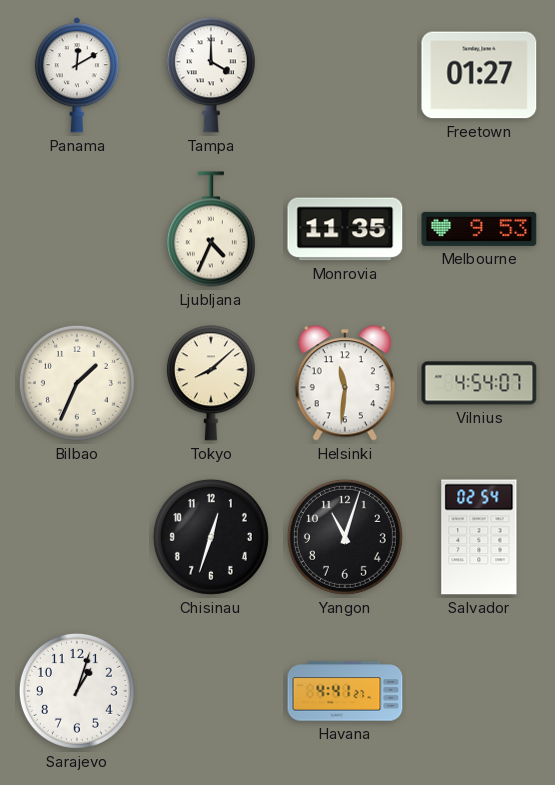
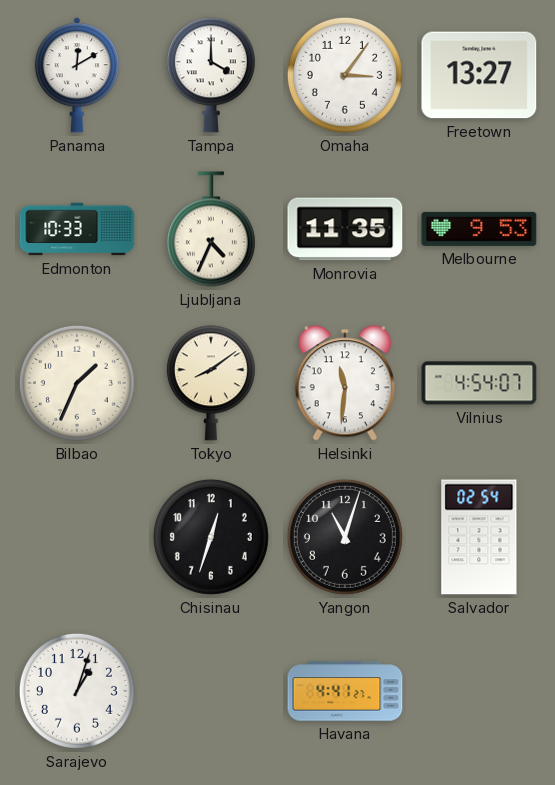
Omaha: none -> 3:06
Freetown: 01:27 -> 13:27
Edmonton: none -> 10:33
Tokyo: 8:08 -> 8:09
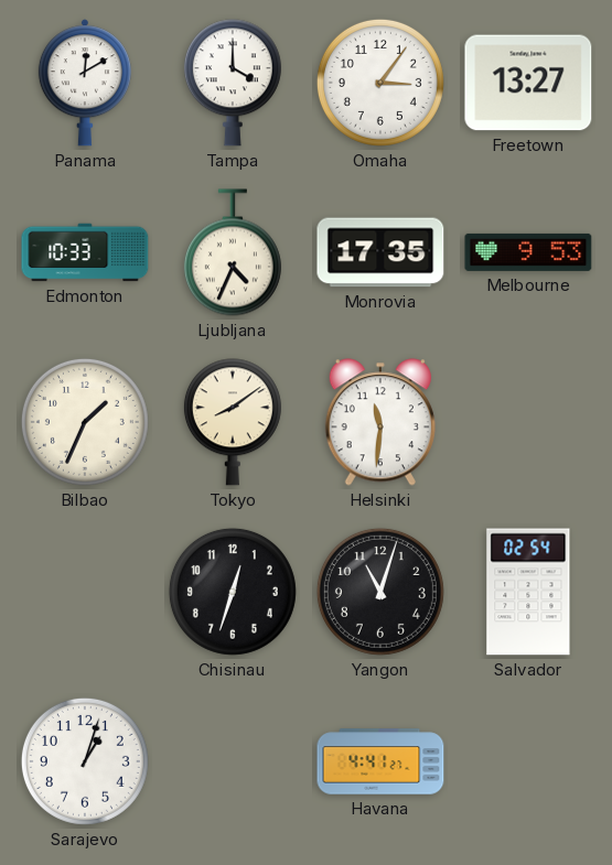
Monrovia: 11:35 -> 17:35
Vilnius: 4:54 -> none
